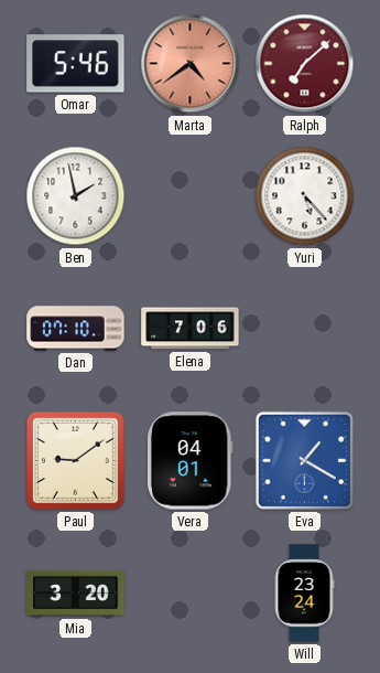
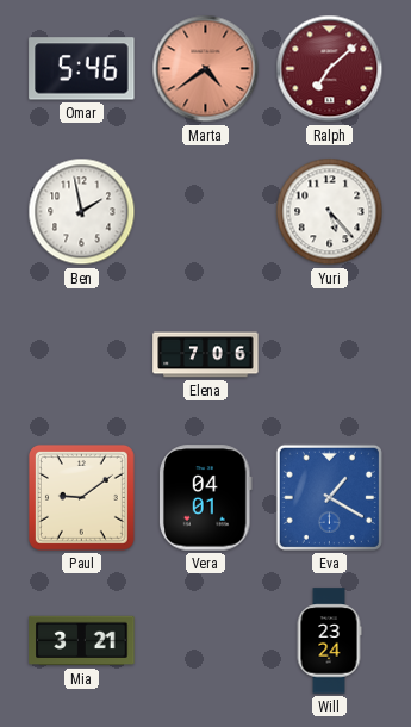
Dan: 07:10 -> none
Mia: 3:20 -> 3:21
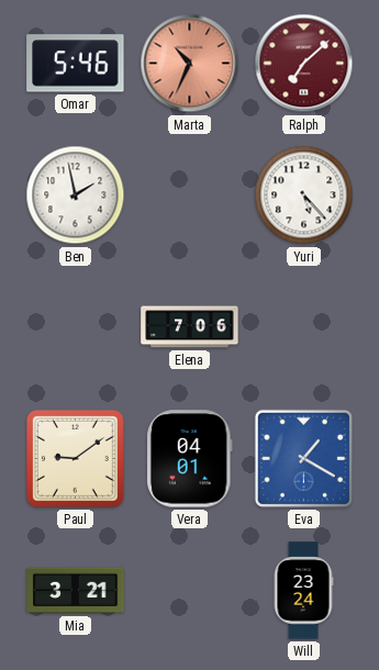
Marta: 4:39 -> 10:34
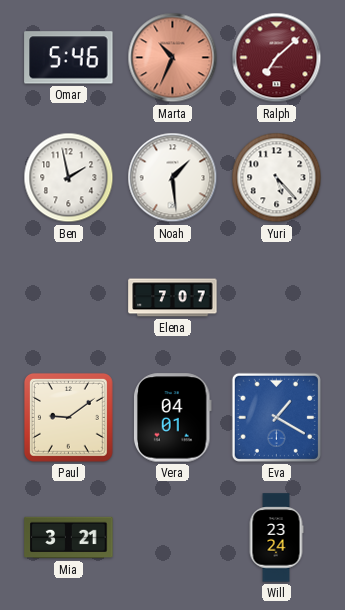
Noah: none -> 1:29
Elena: 7:06 -> 7:07
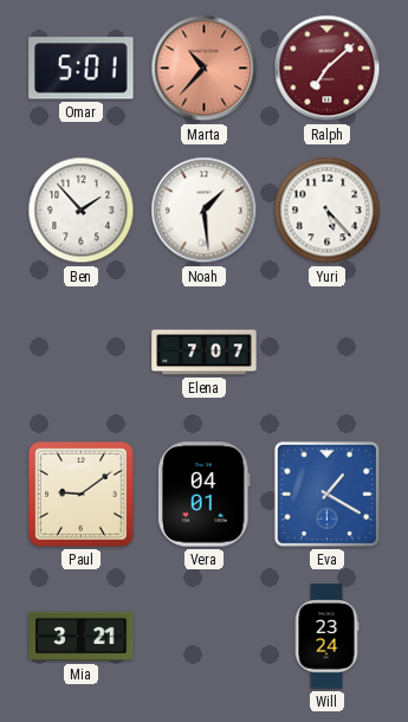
Omar: 5:46 -> 5:01
Marta: 10:34 -> 10:37
Ben: 1:58 -> 1:53
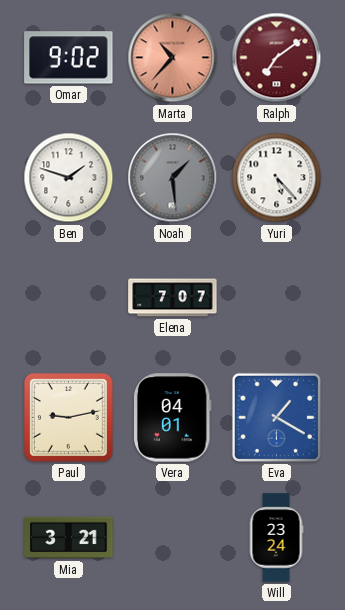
Omar: 5:01 -> 9:02
Ralph: 7:08 -> 7:09
Ben: 1:53 -> 1:48
Noah dial: white -> grey
Paul: 9:09 -> 9:13
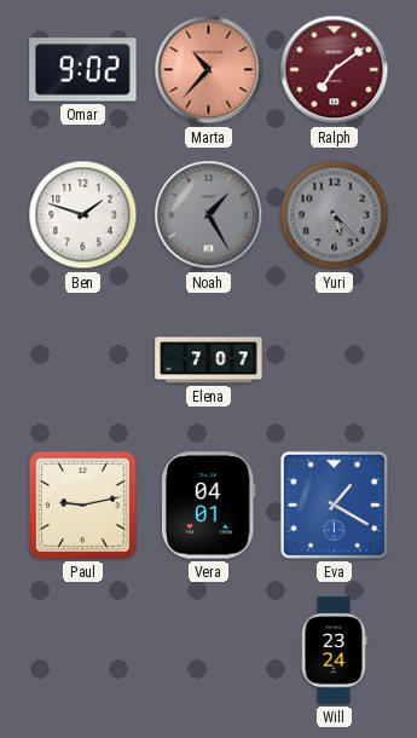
Noah: 1:29 -> 1:25
Yuri dial: white -> grey
Mia: 3:21 -> none
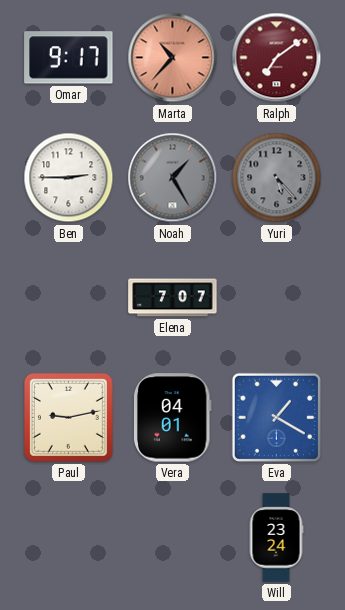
Omar: 9:02 -> 9:17
Ben: 1:48 -> 2:45
